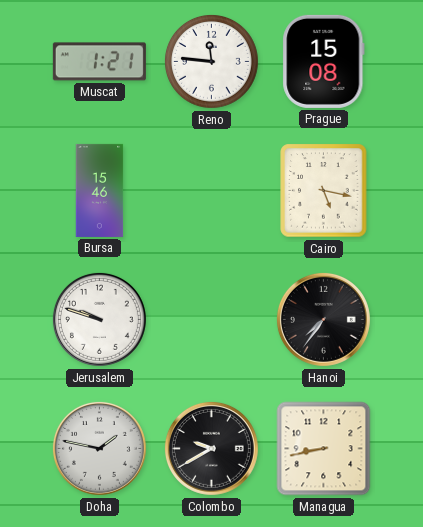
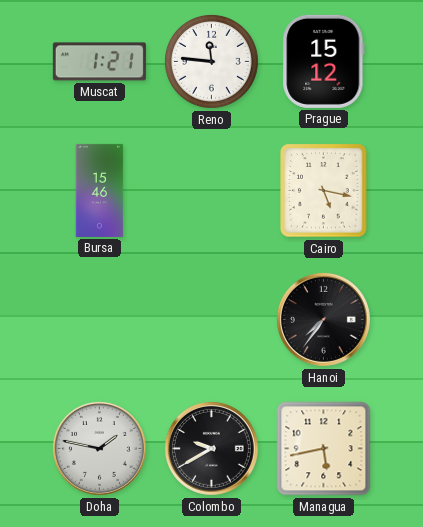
Prague: 15:08 -> 15:12
Jerusalem: 9:48 -> none
Managua: 8:43 -> 5:43
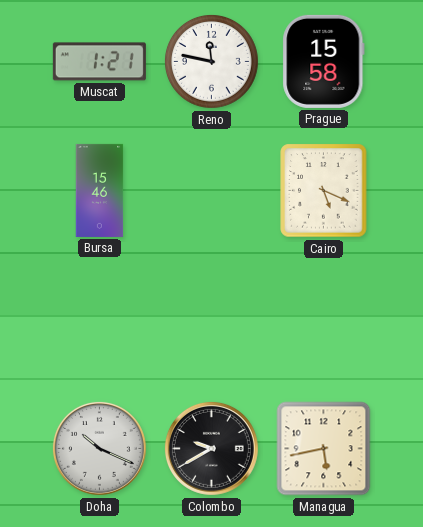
Reno: 11:46 -> 11:47
Prague: 15:12 -> 15:58
Cairo: 5:17 -> 5:19
Hanoi: 7:36 -> none
Doha: 1:47 -> 10:19
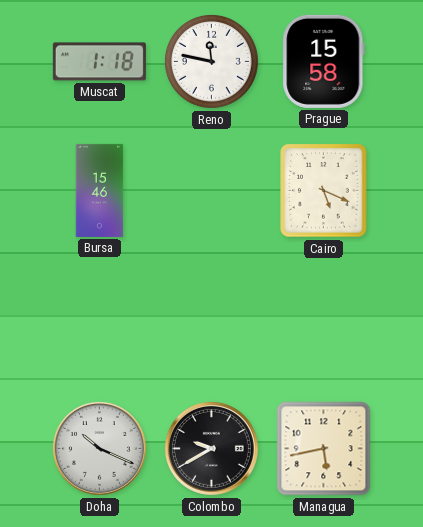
Muscat: 1:21 -> 1:18
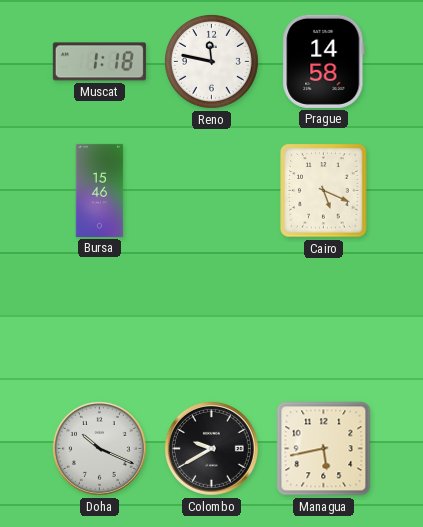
Prague: 15:58 -> 14:58
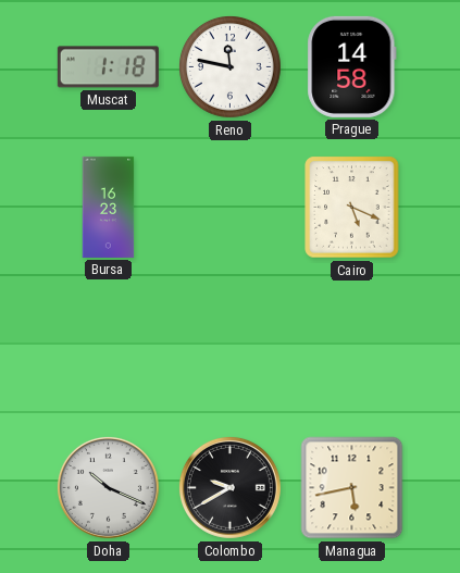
Bursa: 15:46 -> 16:23
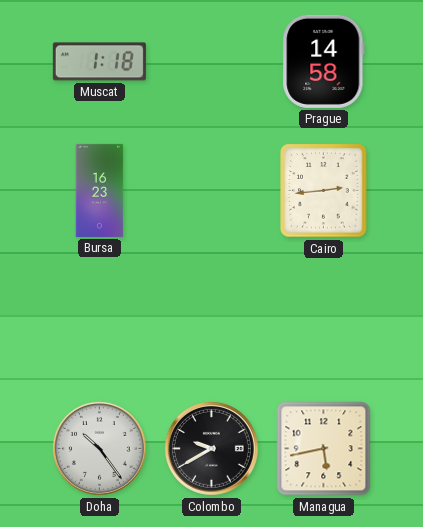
Reno: 11:47 -> none
Cairo: 5:19 -> 2:44
Doha: 10:19 -> 10:24
